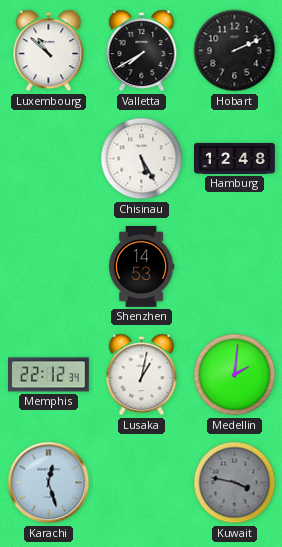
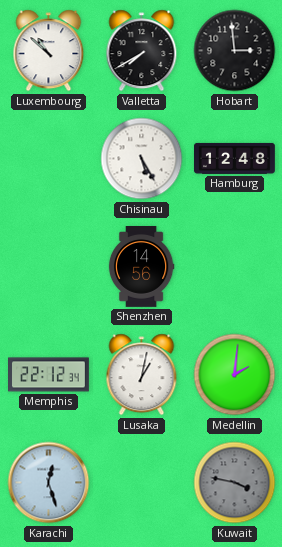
Hobart: 2:11 -> 2:59
Shenzhen: 14:53 -> 14:56
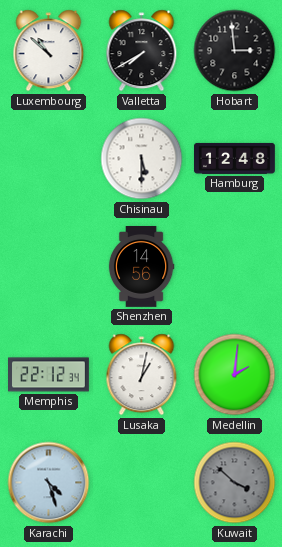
Chisinau: 5:25 -> 5:30
Karachi: 12:27 -> 4:27
Kuwait: 3:47 -> 3:52
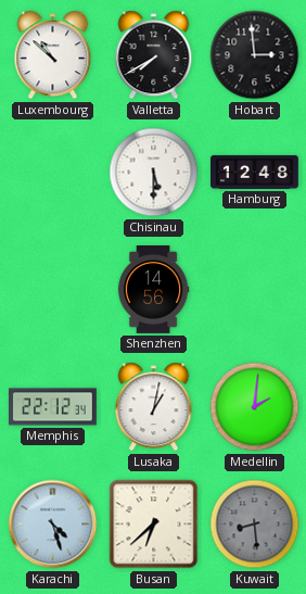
Busan: none -> 6:38
Kuwait: 3:52 -> 8:29
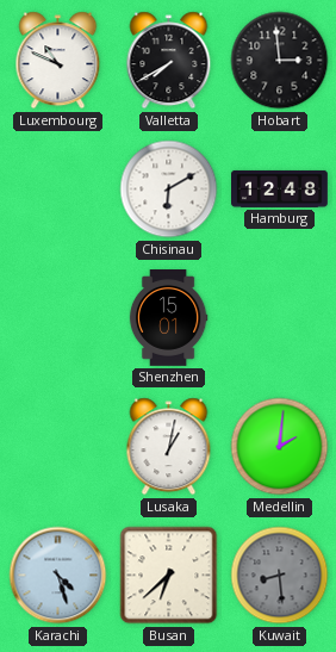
Luxembourg: 10:52 -> 10:49
Chisinau: 5:30 -> 6:10
Shenzhen: 14:56 -> 15:01
Memphis: 22:12 -> none
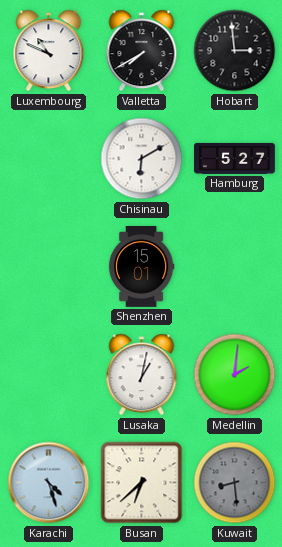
Hamburg: 12:48 -> 5:27
